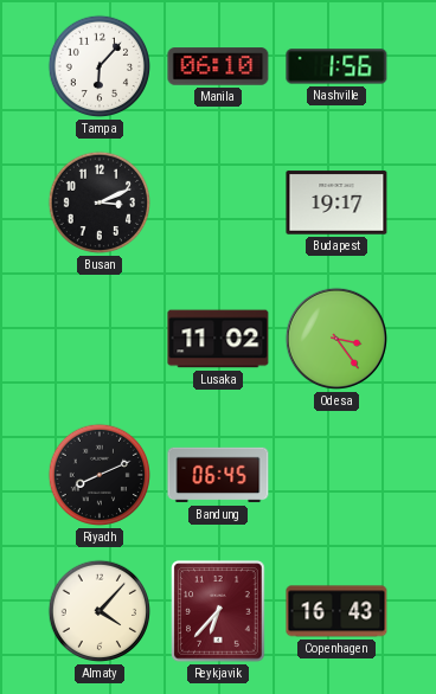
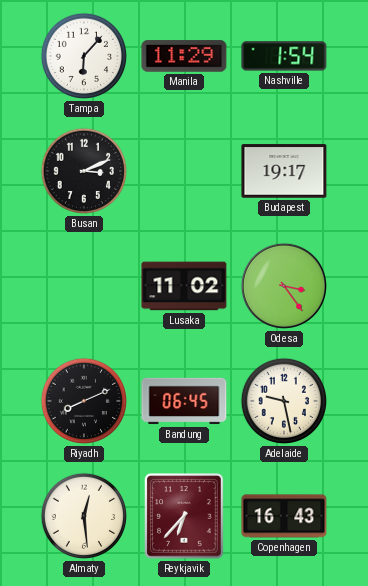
Manila: 06:10 -> 11:29
Nashville: 1:56 -> 1:54
Adelaide: none -> 9:28
Almaty: 4:07 -> 12:29
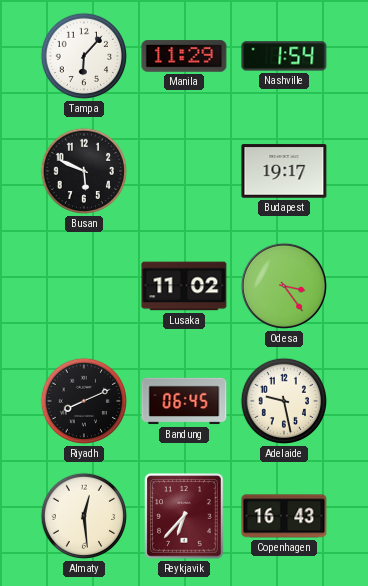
Busan: 3:11 -> 5:49
